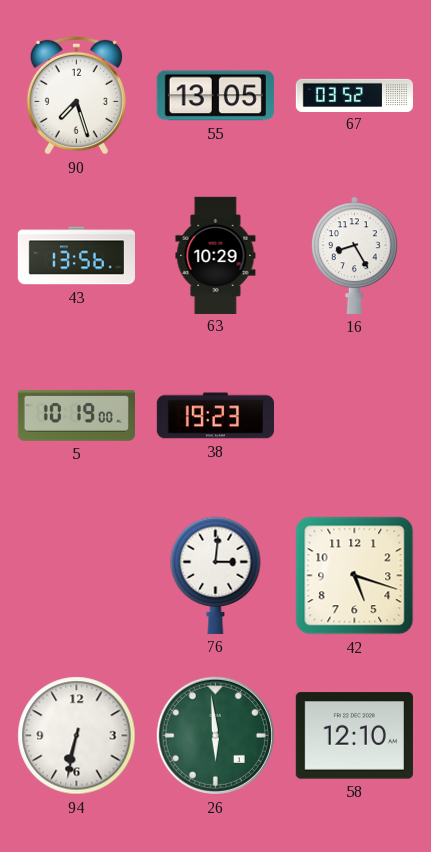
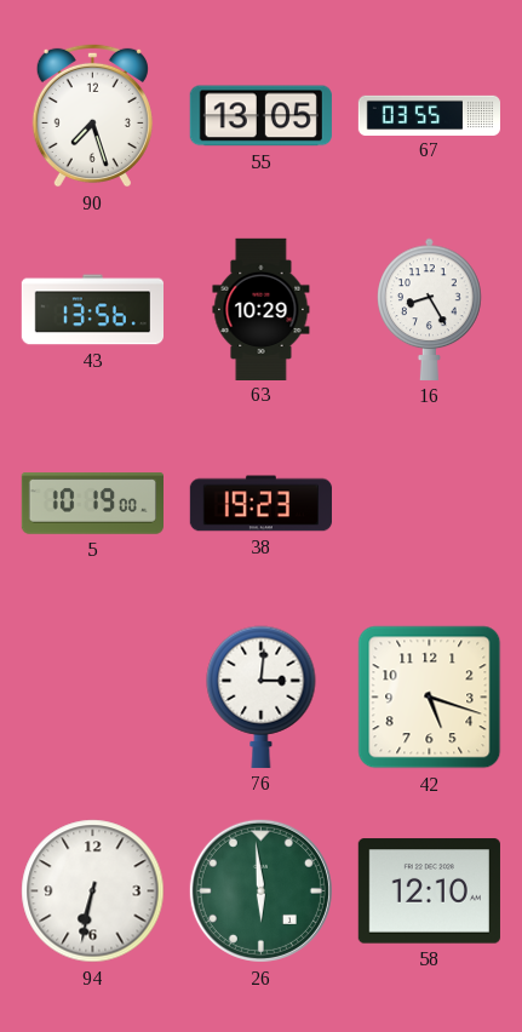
67: 03:52 -> 03:55
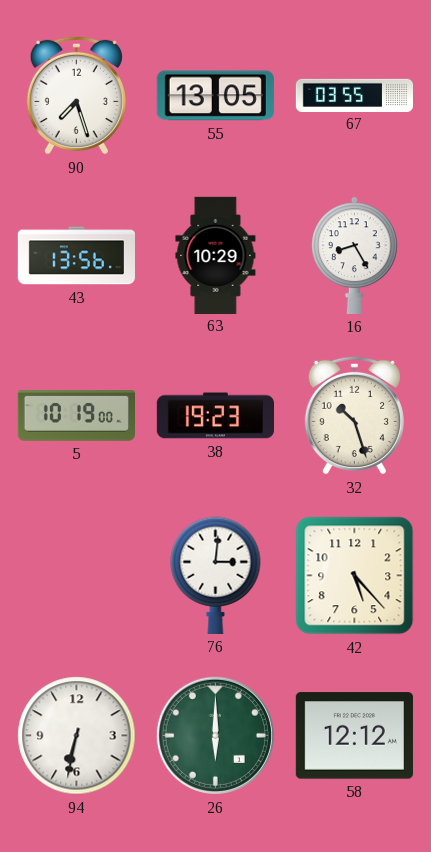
32: none -> 10:27
42: 5:18 -> 5:23
26: 5:59 -> 6:00
58: 12:10 -> 12:12
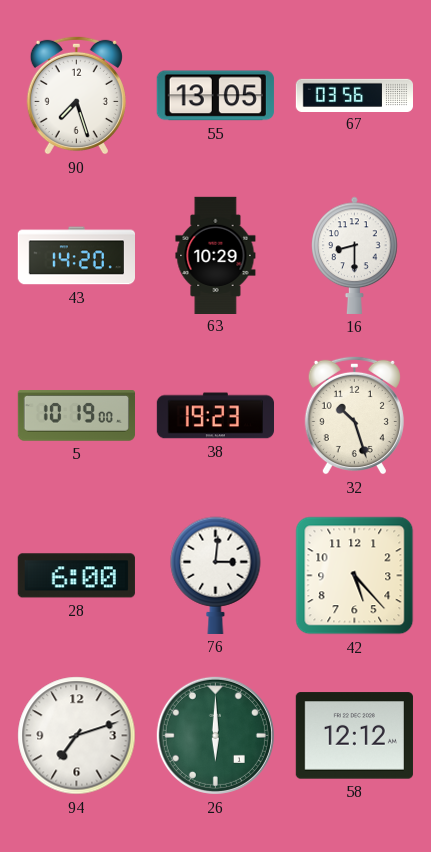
67: 03:55 -> 03:56
43: 13:56 -> 14:20
16: 8:25 -> 8:30
28: none -> 6:00
94: 6:32 -> 7:12
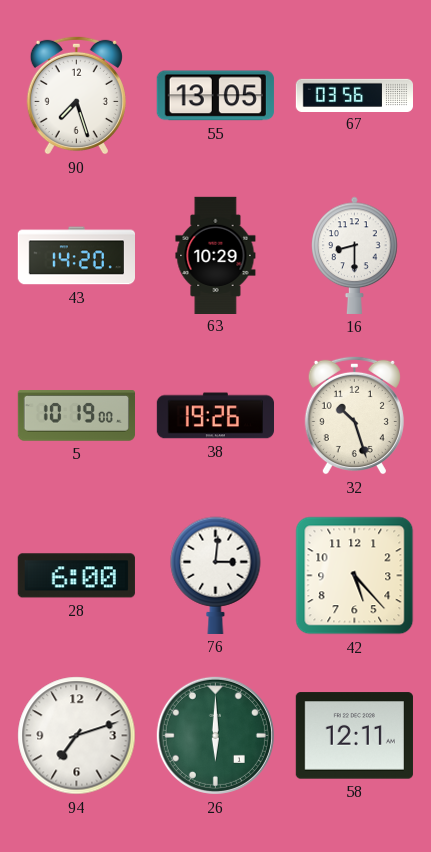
38: 19:23 -> 19:26
58: 12:12 -> 12:11
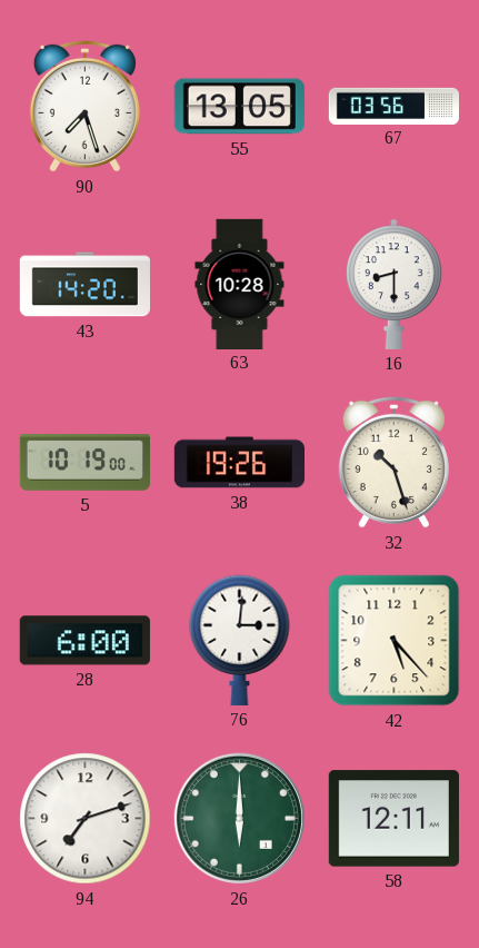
63: 10:29 -> 10:28
